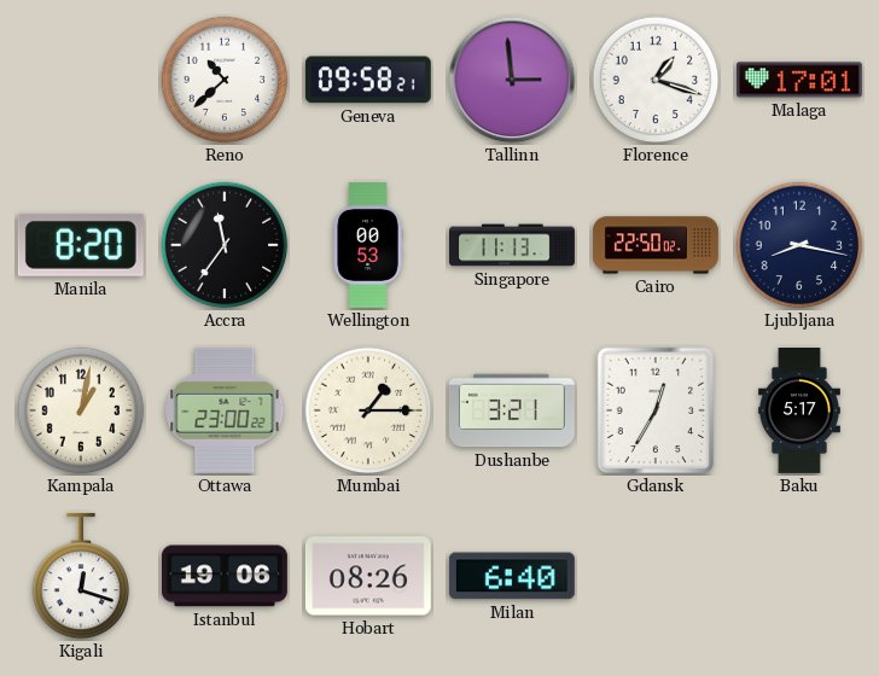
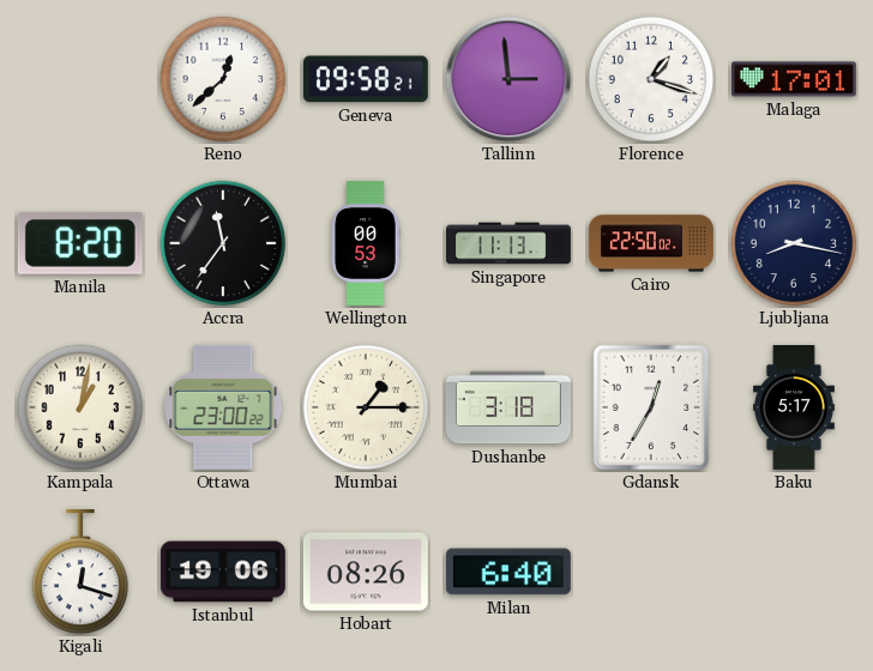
Reno: 10:38 -> 12:38
Dushanbe: 3:21 -> 3:18
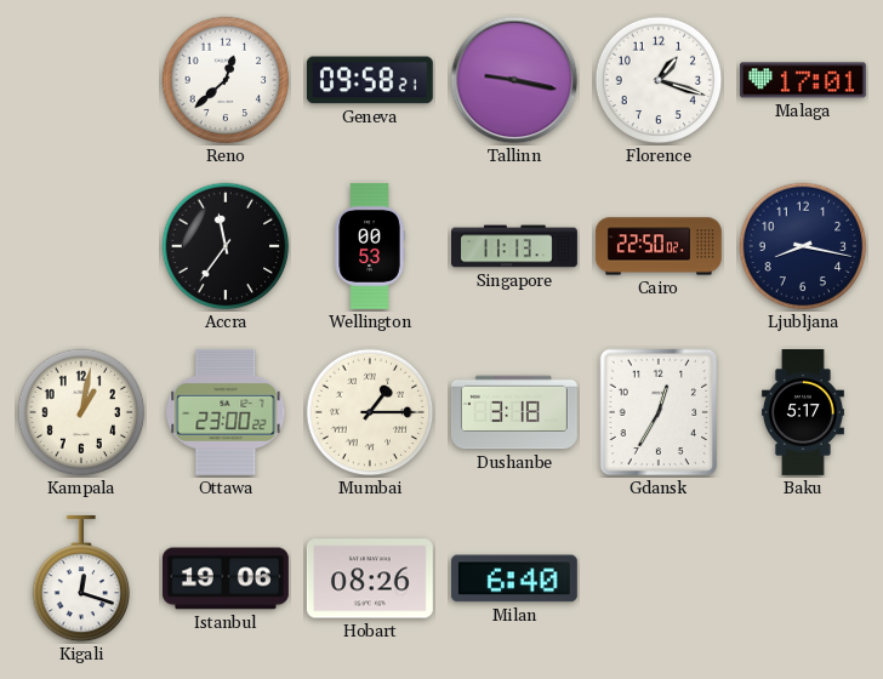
Tallinn: 2:59 -> 9:17
Manila: 8:20 -> none
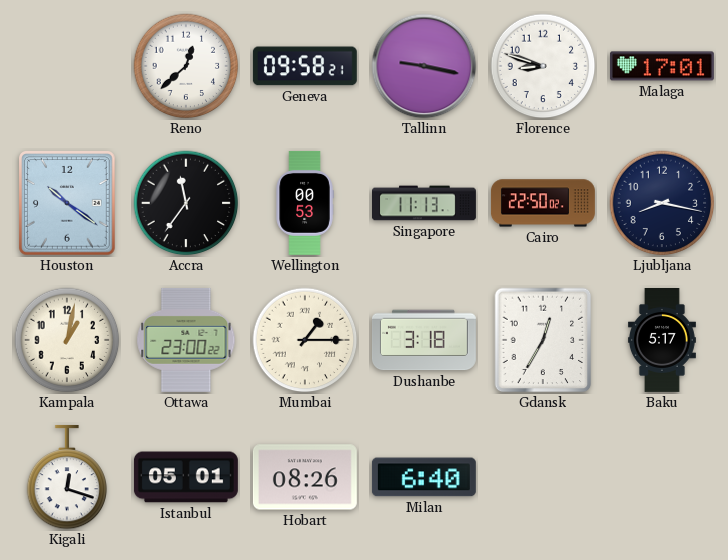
Florence: 1:18 -> 8:48
Houston: none -> 10:21
Istanbul: 19:06 -> 05:01
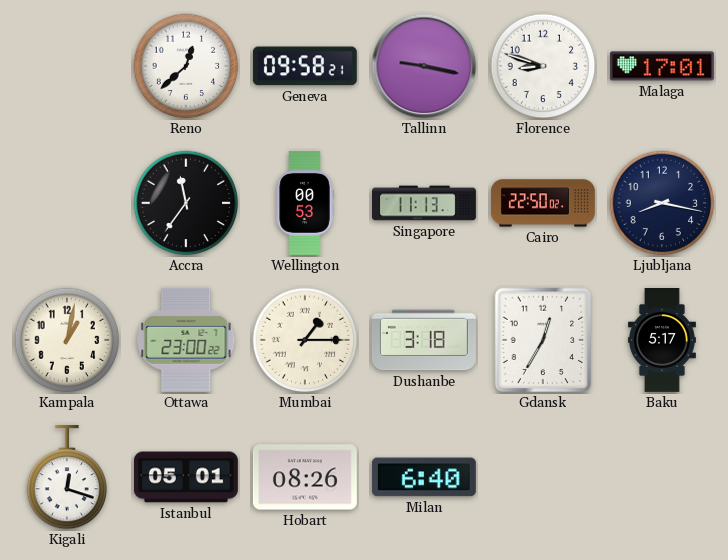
Houston: 10:21 -> none
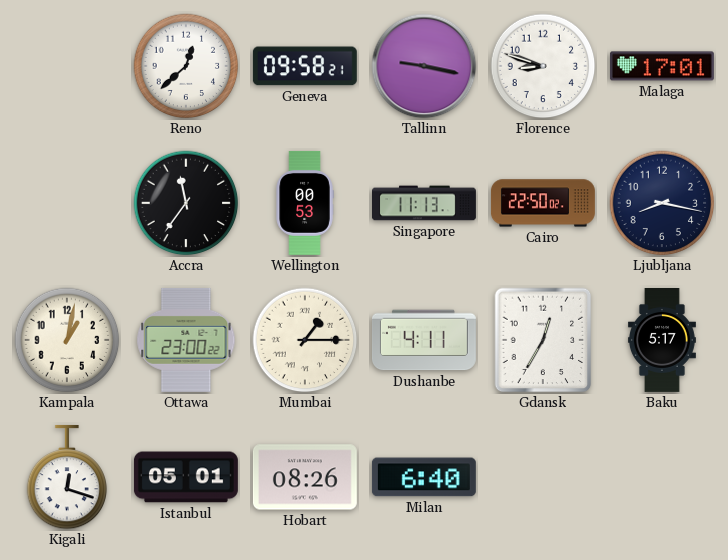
Dushanbe: 3:18 -> 4:11
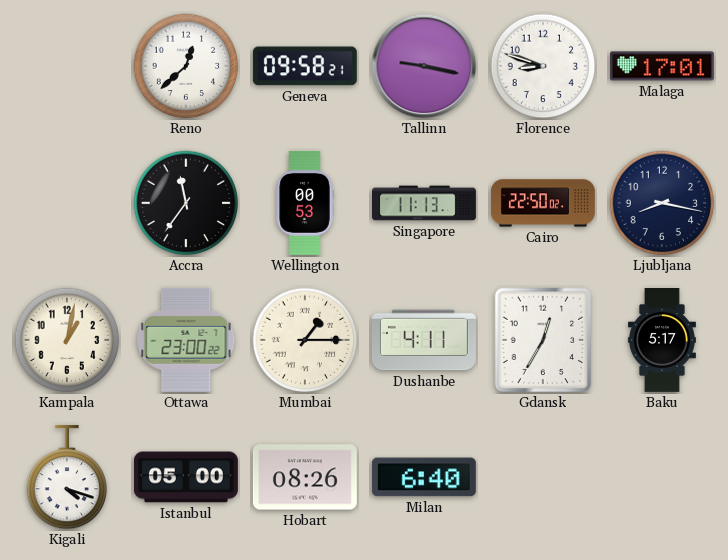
Kigali: 12:18 -> 4:18
Istanbul: 05:01 -> 05:00
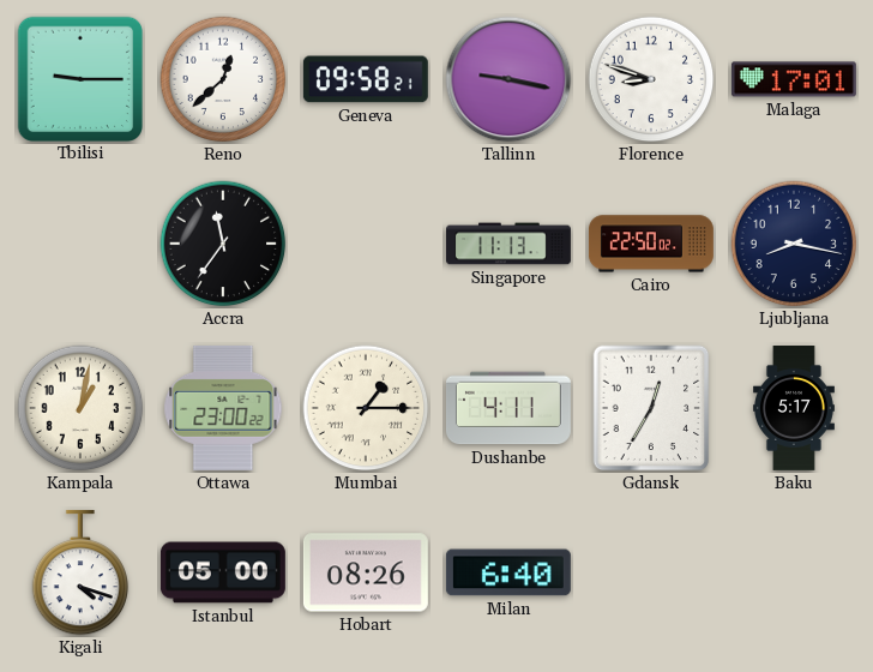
Tbilisi: none -> 9:15
Wellington: 00:53 -> none
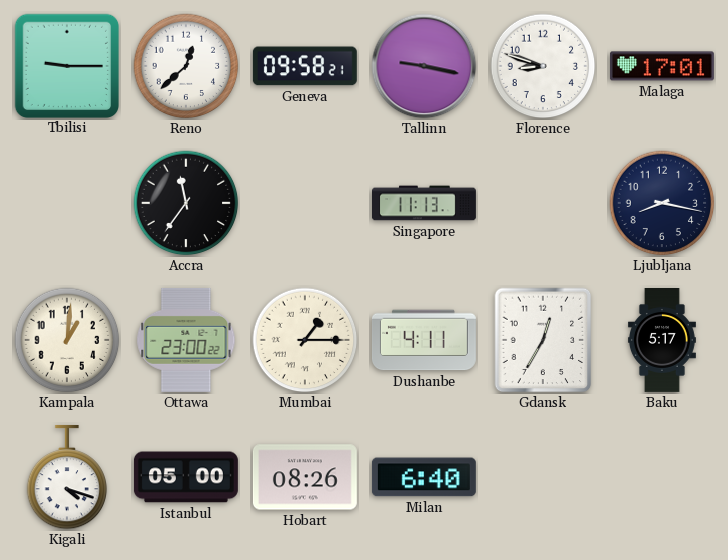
Cairo: 22:50 -> none
Kampala: 1:02 -> 1:01
